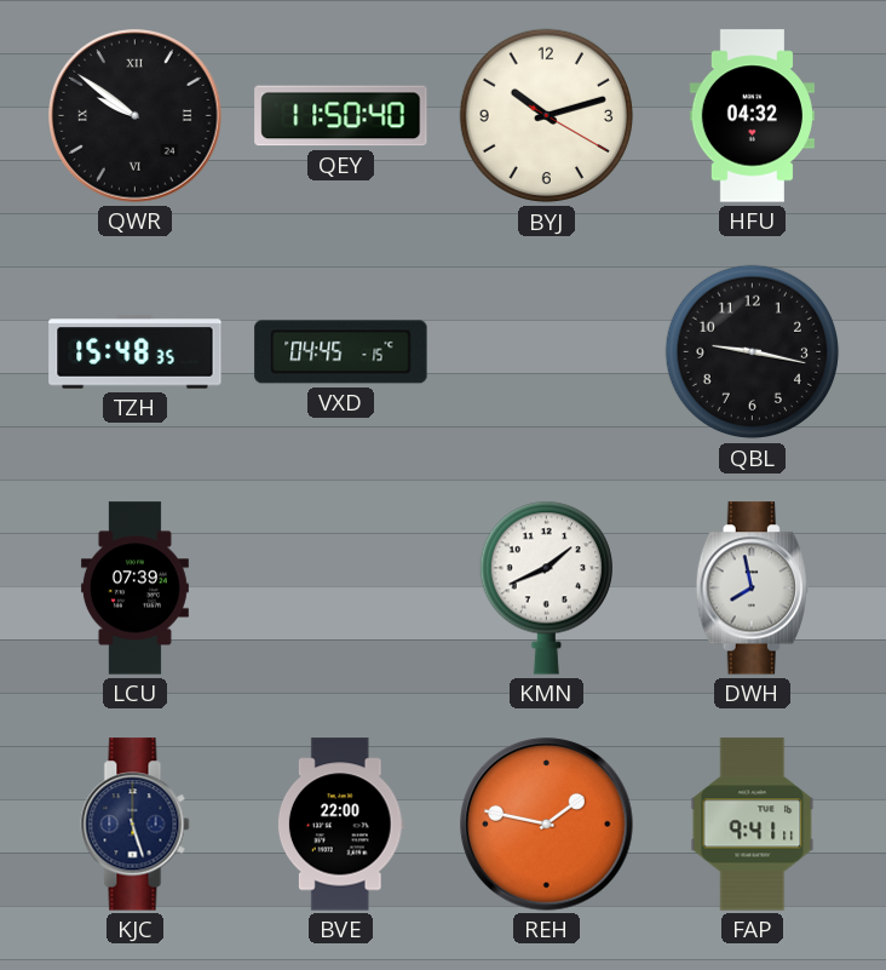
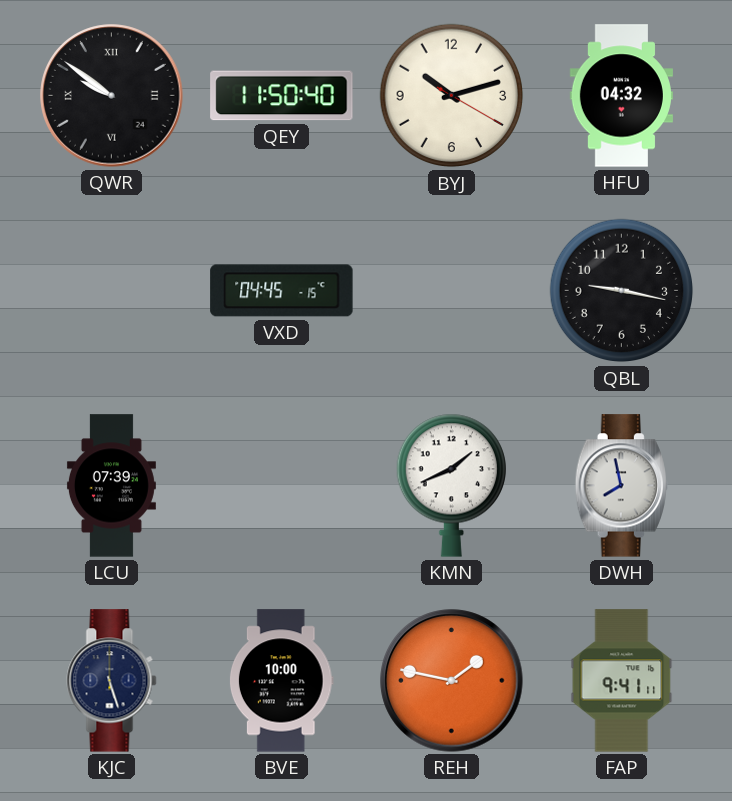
TZH: 15:48 -> none
BVE: 22:00 -> 10:00
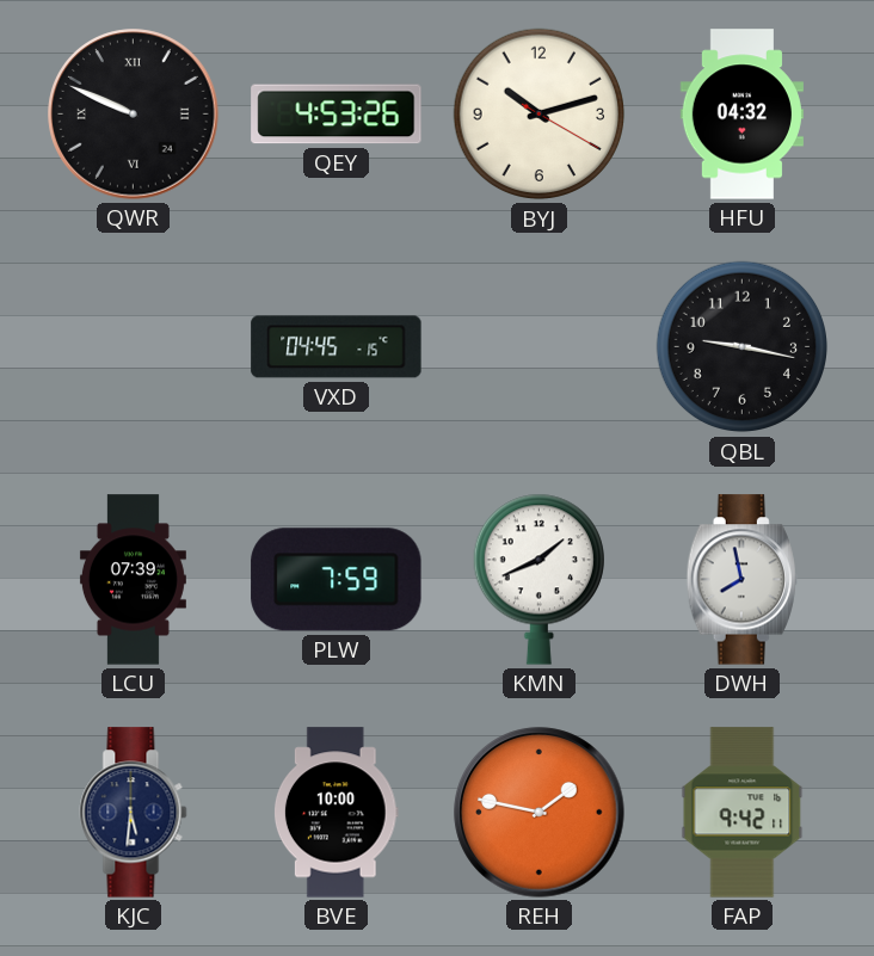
QWR: 9:51 -> 9:49
QEY: 11:50 -> 4:53
PLW: none -> 7:59
KJC: 5:27 -> 5:31
FAP: 9:41 -> 9:42
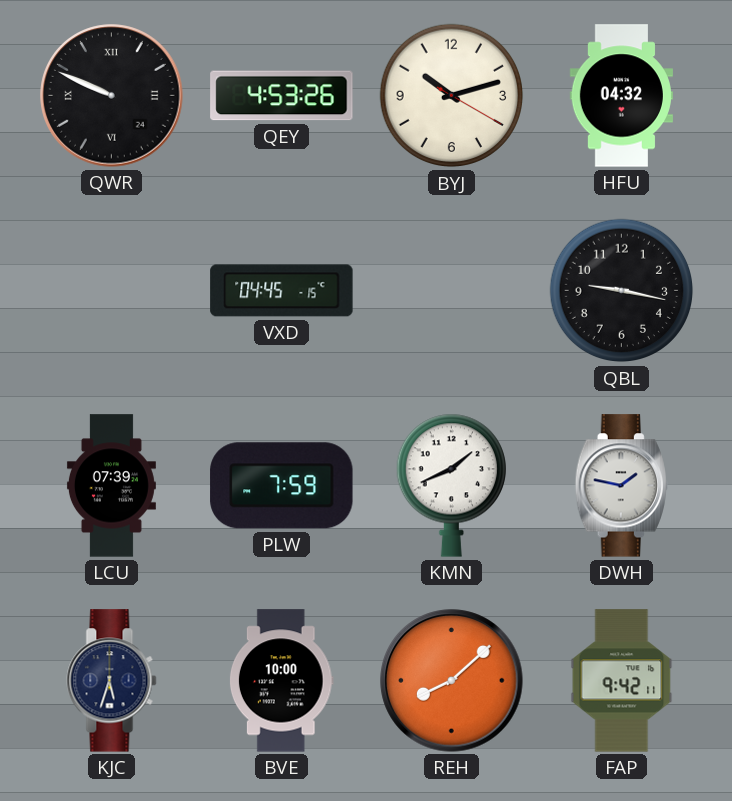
DWH: 7:58 -> 1:47
KJC: 5:31 -> 5:33
REH: 1:47 -> 8:08
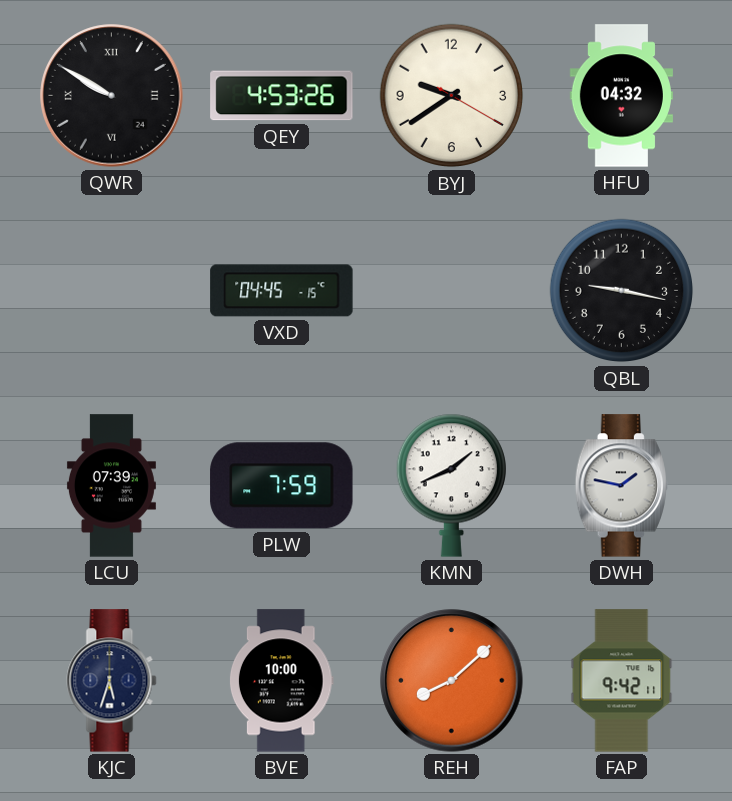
QWR: 9:49 -> 9:50
BYJ: 10:12 -> 9:39
